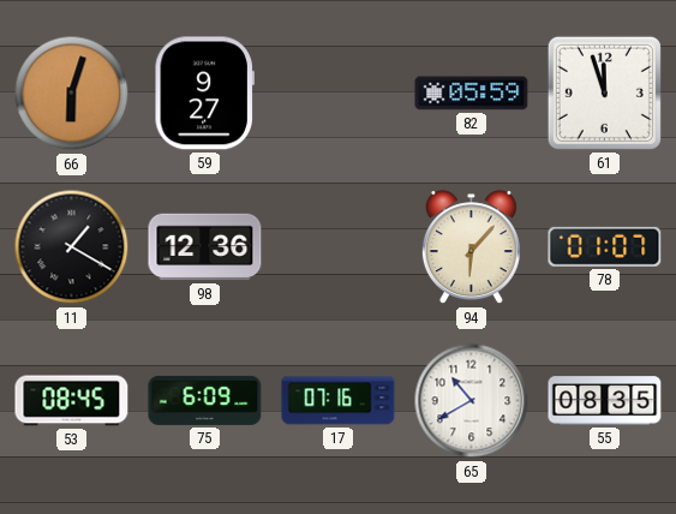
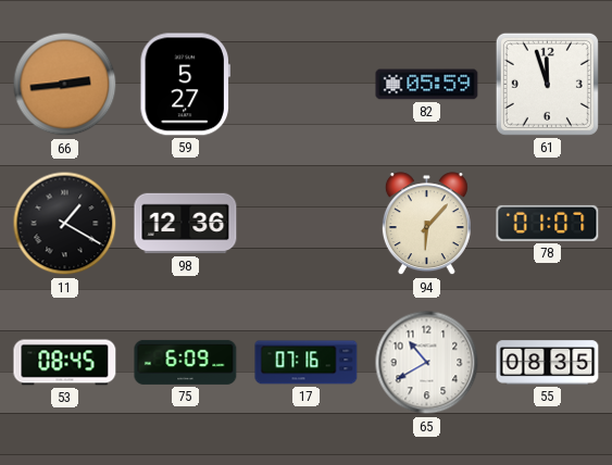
66: 6:03 -> 2:44
59: 9:27 -> 5:27
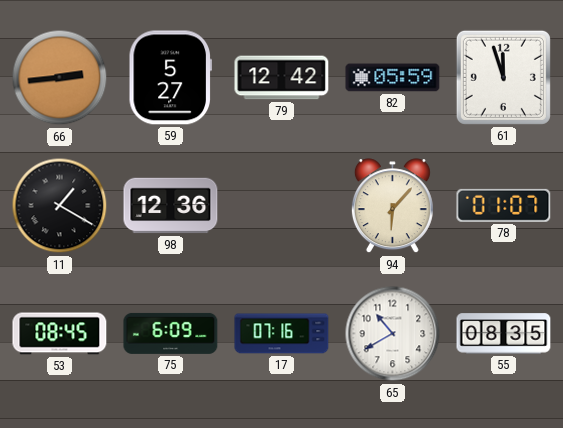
79: none -> 12:42
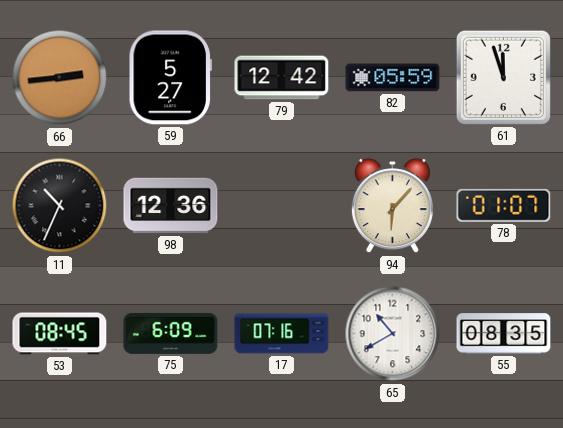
11: 1:20 -> 10:34
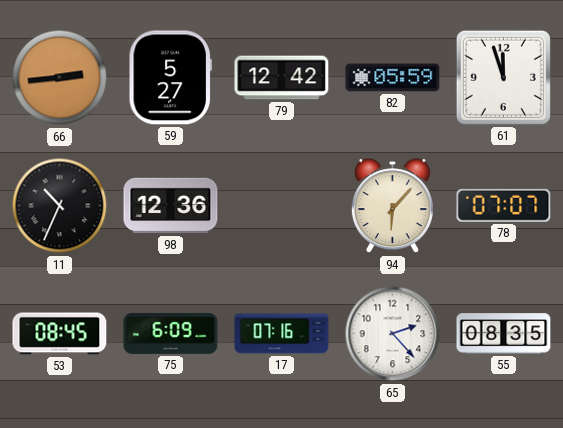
78: 01:07 -> 07:07
65: 10:40 -> 2:23
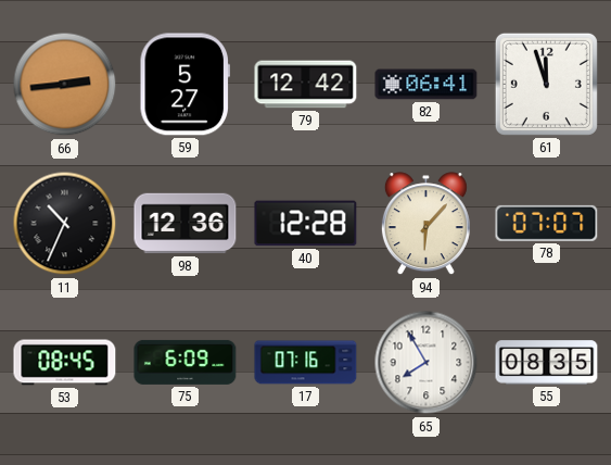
82: 05:59 -> 06:41
40: none -> 12:28
65: 2:23 -> 7:55
